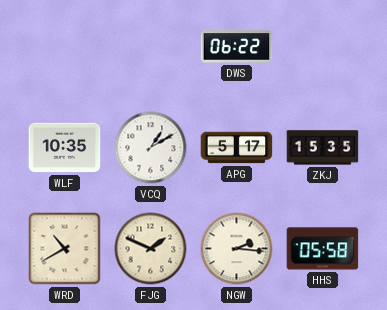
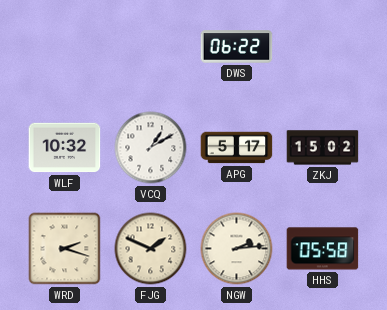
WLF: 10:35 -> 10:32
ZKJ: 15:35 -> 15:02
WRD: 10:40 -> 2:18
NGW: 2:16 -> 2:14
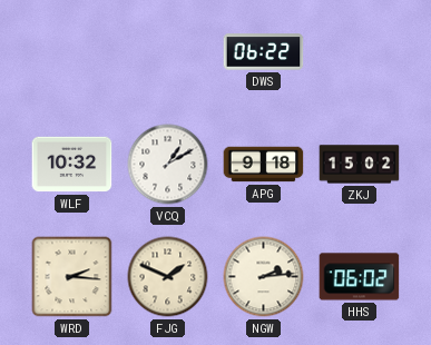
APG: 5:17 -> 9:18
WRD: 2:18 -> 2:16
HHS: 05:58 -> 06:02
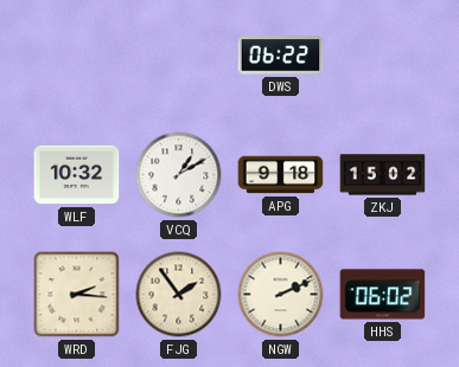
FJG: 1:49 -> 1:54
NGW: 2:14 -> 2:11
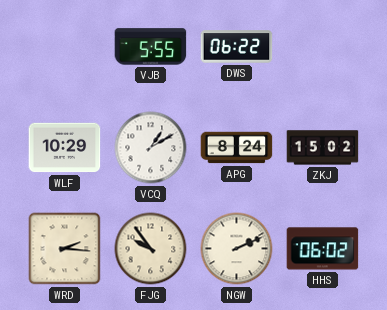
VJB: none -> 5:55
WLF: 10:32 -> 10:29
APG: 9:18 -> 8:24
FJG: 1:54 -> 9:54
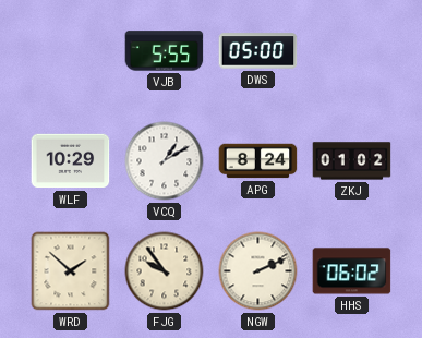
DWS: 06:22 -> 05:00
ZKJ: 15:02 -> 01:02
WRD: 2:16 -> 1:52
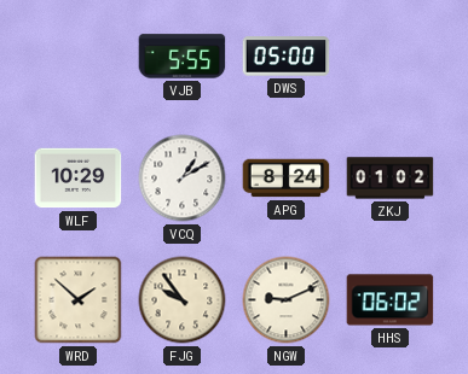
NGW: 2:11 -> 9:11
